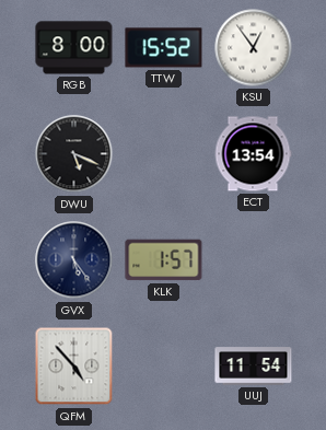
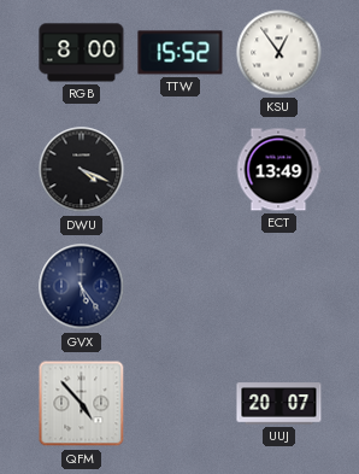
DWU: 5:19 -> 4:19
ECT: 13:54 -> 13:49
KLK: 1:57 -> none
UUJ: 11:54 -> 20:07
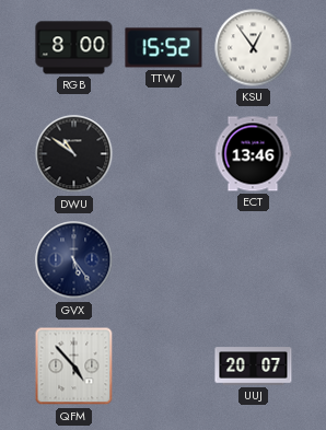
DWU: 4:19 -> 10:51
ECT: 13:49 -> 13:46
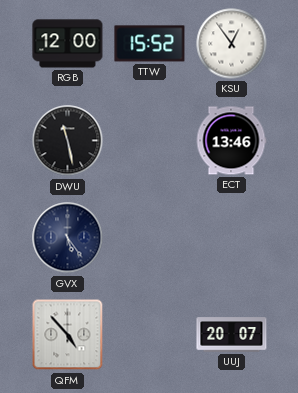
RGB: 8:00 -> 12:00
DWU: 10:51 -> 11:28
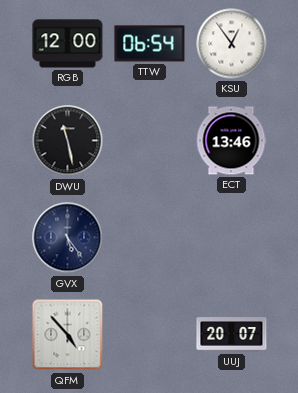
TTW: 15:52 -> 06:54
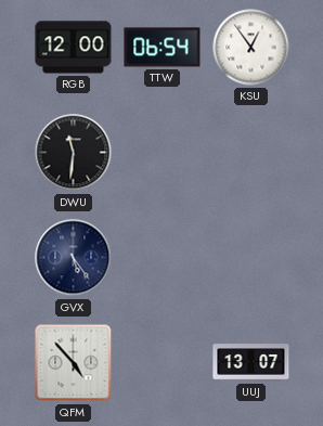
DWU: 11:28 -> 11:31
ECT: 13:46 -> none
UUJ: 20:07 -> 13:07
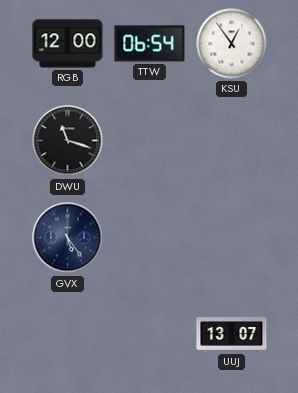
DWU: 11:31 -> 11:18
QFM: 4:53 -> none
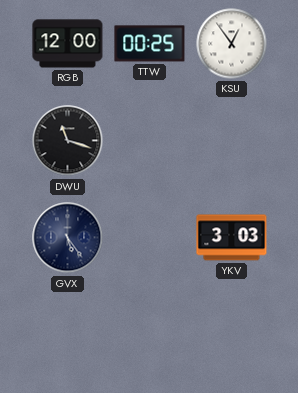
TTW: 06:54 -> 00:25
YKV: none -> 3:03
UUJ: 13:07 -> none
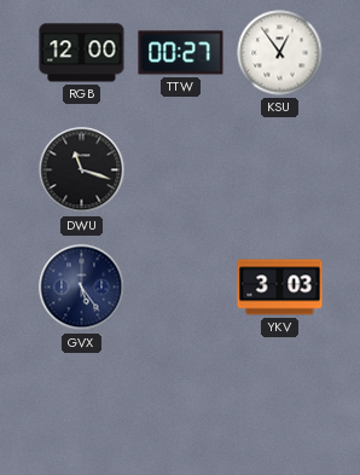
TTW: 00:25 -> 00:27
